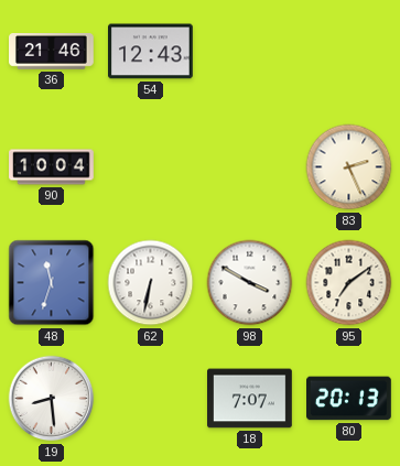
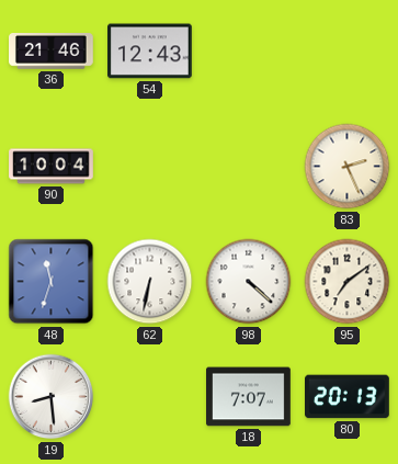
98: 3:50 -> 4:22
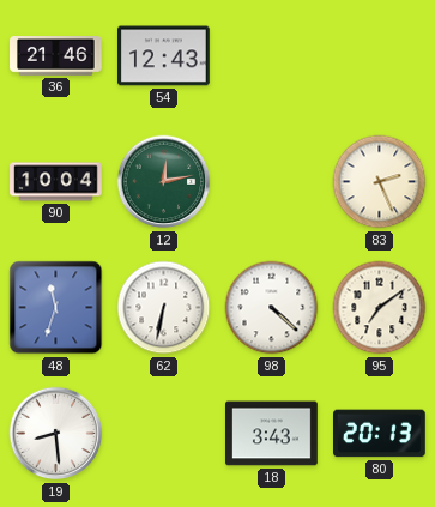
12: none -> 12:13
18: 7:07 -> 3:43
